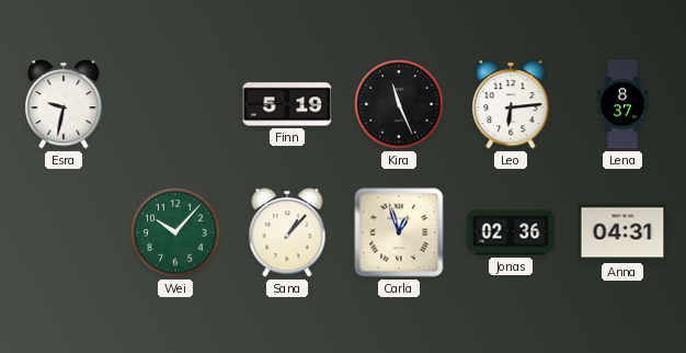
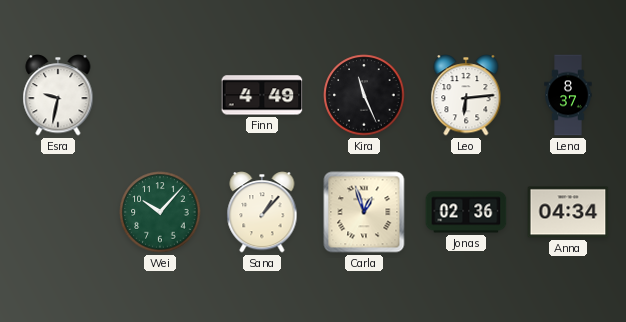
Finn: 5:19 -> 4:49
Anna: 04:31 -> 04:34
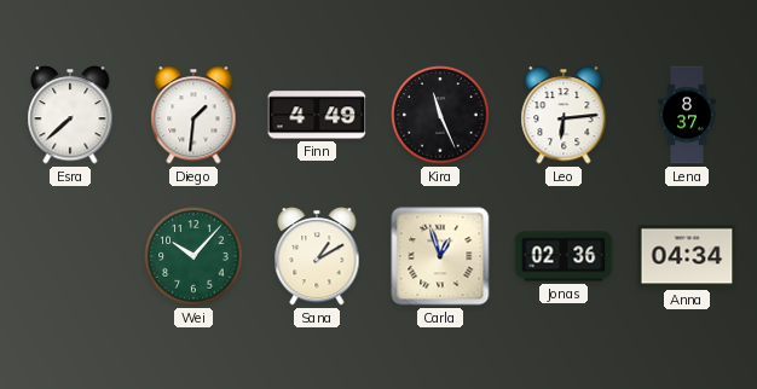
Esra: 9:32 -> 7:38
Diego: none -> 1:31
Sana: 1:07 -> 1:10
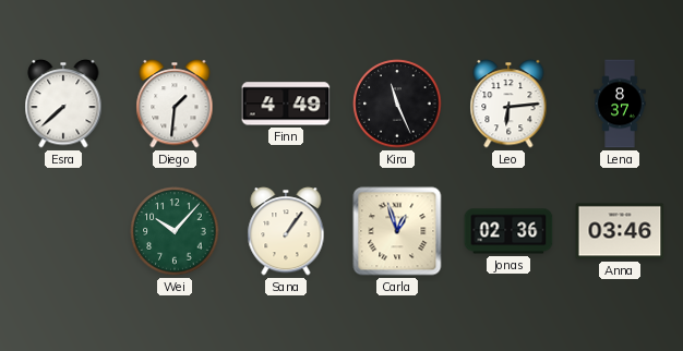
Sana: 1:10 -> 1:06
Anna: 04:34 -> 03:46
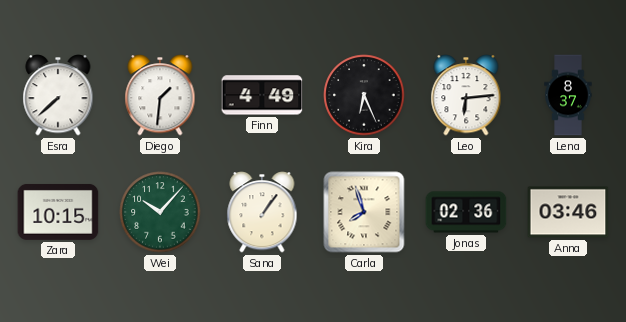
Kira: 11:26 -> 6:26
Zara: none -> 10:15
Carla: 12:57 -> 7:57
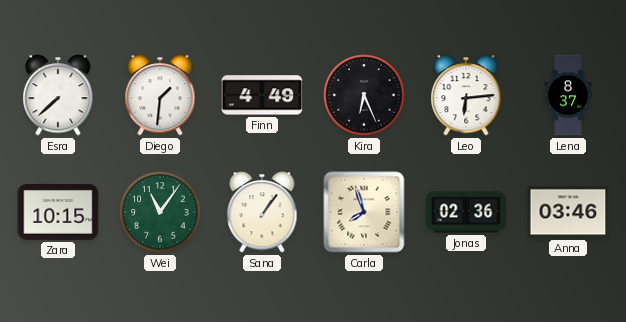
Wei: 10:07 -> 11:06
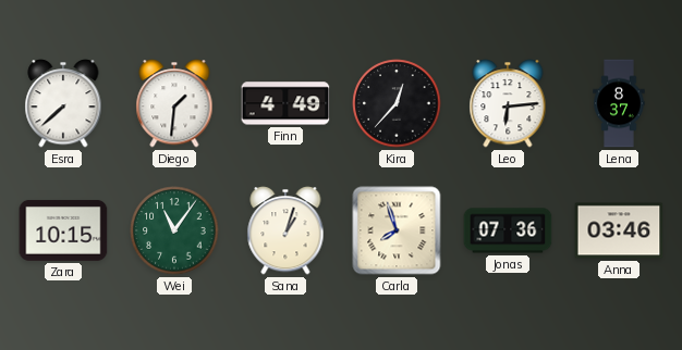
Kira: 6:26 -> 12:37
Sana: 1:06 -> 1:03
Jonas: 02:36 -> 07:36
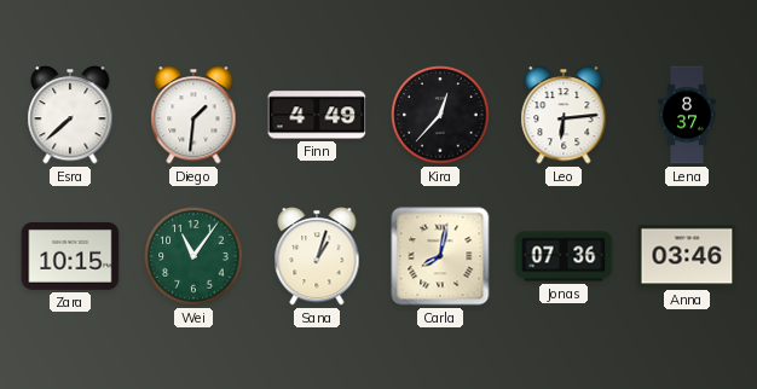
Carla: 7:57 -> 8:02
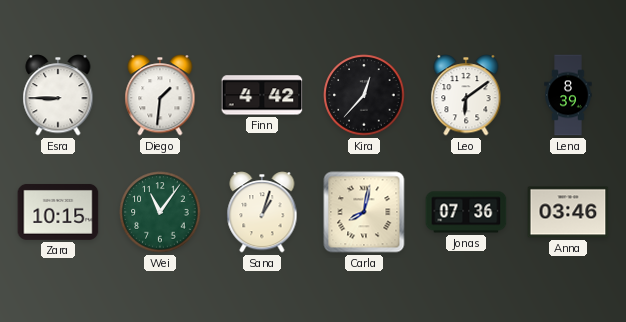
Esra: 7:38 -> 8:45
Finn: 4:49 -> 4:42
Leo: 6:14 -> 6:09
Lena: 8:37 -> 8:39
